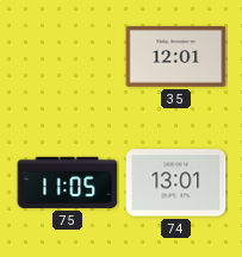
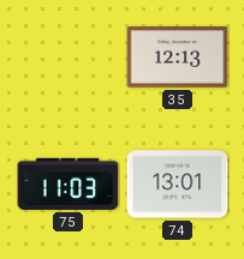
35: 12:01 -> 12:13
75: 11:05 -> 11:03
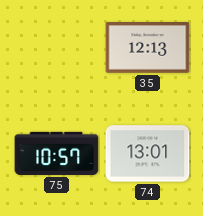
75: 11:03 -> 10:57
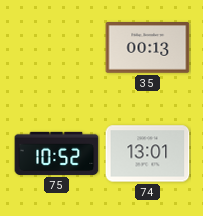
35: 12:13 -> 00:13
75: 10:57 -> 10:52
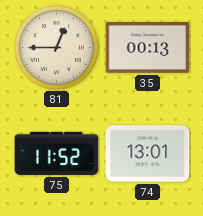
81: none -> 12:45
75: 10:52 -> 11:52
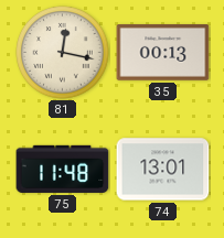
81: 12:45 -> 12:17
75: 11:52 -> 11:48
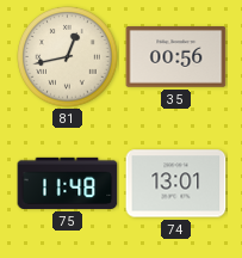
81: 12:17 -> 12:43
35: 00:13 -> 00:56
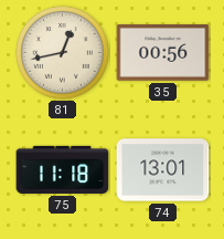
75: 11:48 -> 11:18
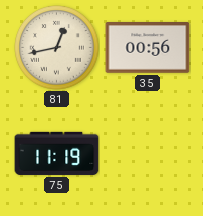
75: 11:18 -> 11:19
74: 13:01 -> none
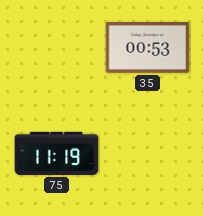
81: 12:43 -> none
35: 00:56 -> 00:53
